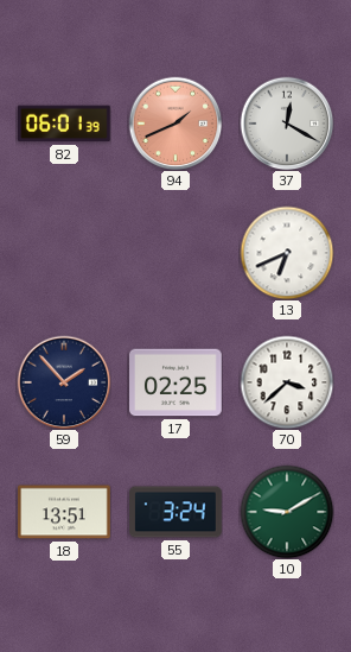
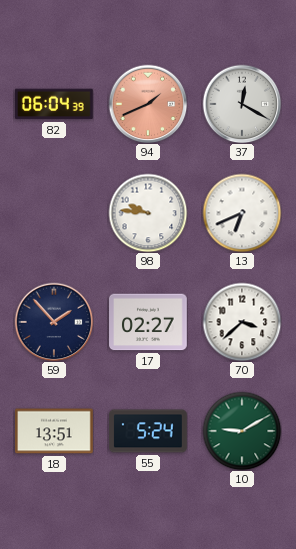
82: 06:01 -> 06:04
98: none -> 9:46
17: 02:25 -> 02:27
55: 3:24 -> 5:24
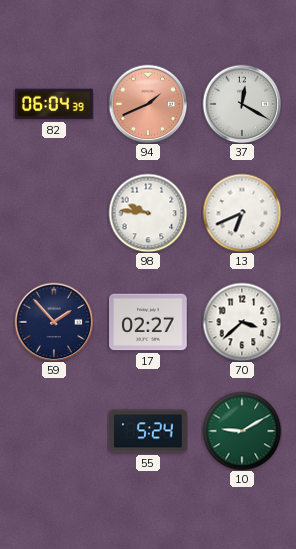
18: 13:51 -> none
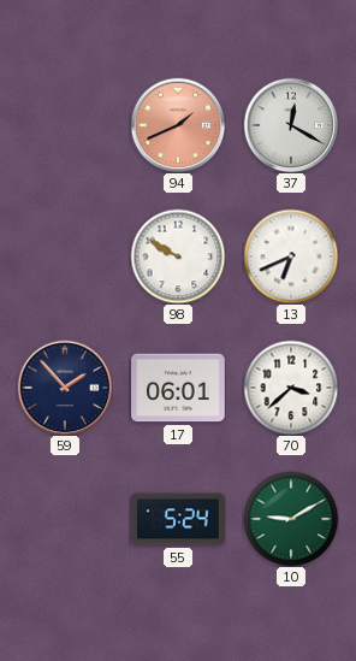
82: 06:04 -> none
98: 9:46 -> 9:50
17: 02:27 -> 06:01
